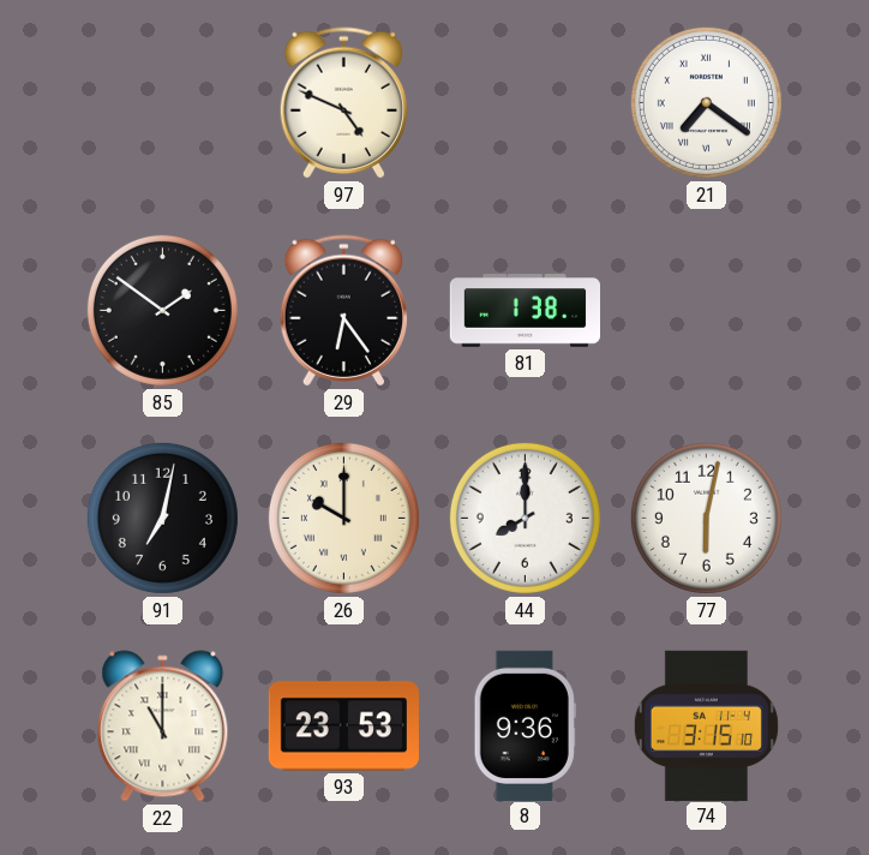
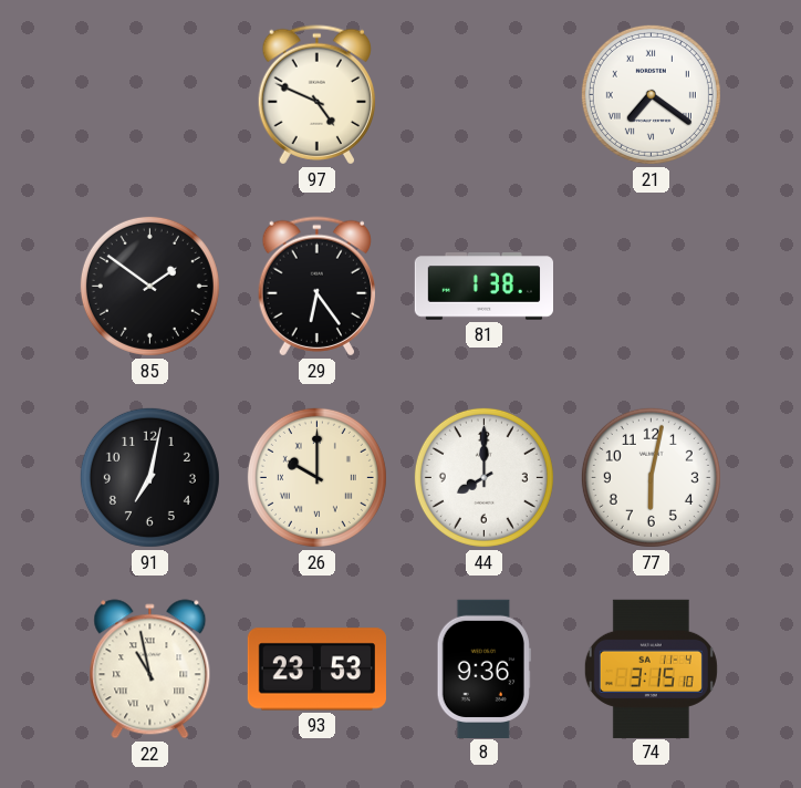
22: 11:00 -> 10:58
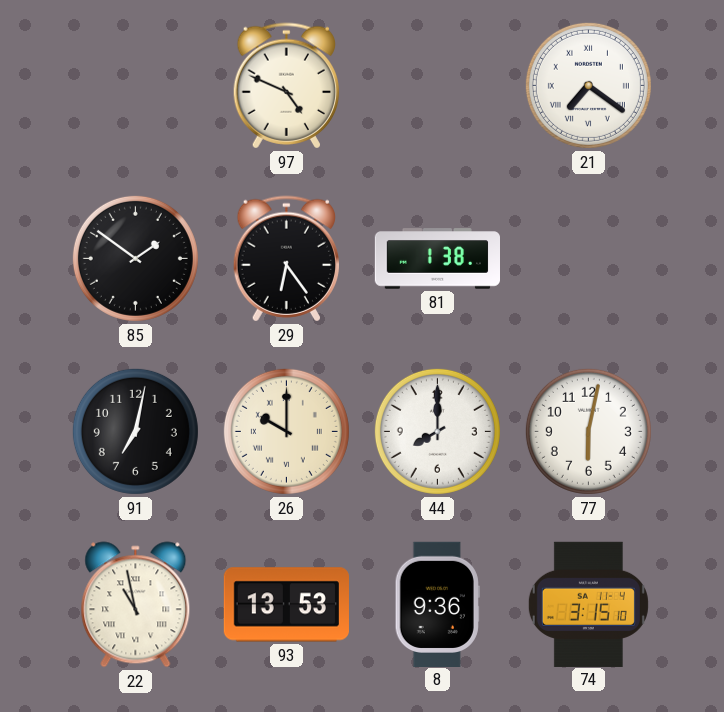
93: 23:53 -> 13:53
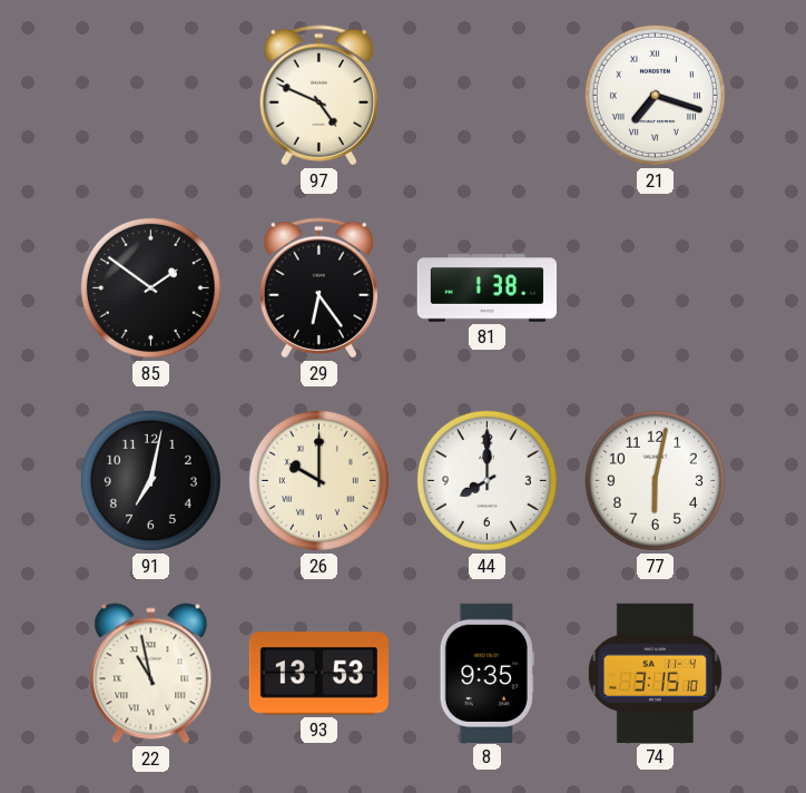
21: 7:21 -> 7:18
8: 9:36 -> 9:35
